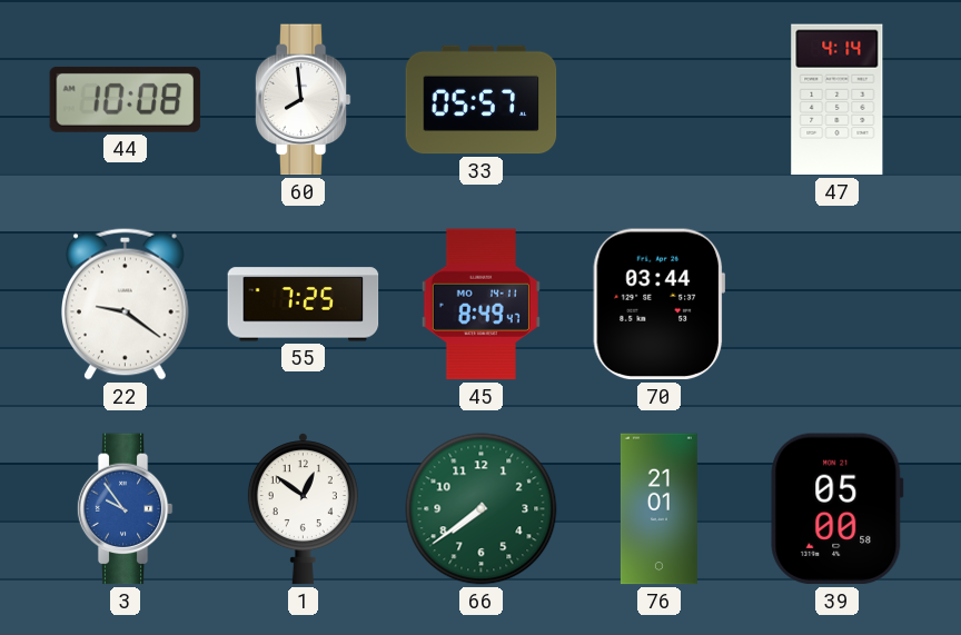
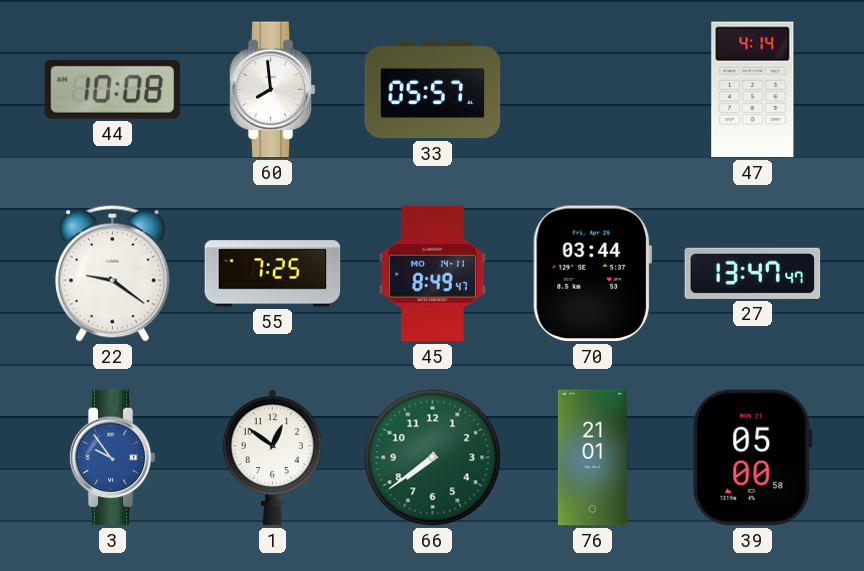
27: none -> 13:47
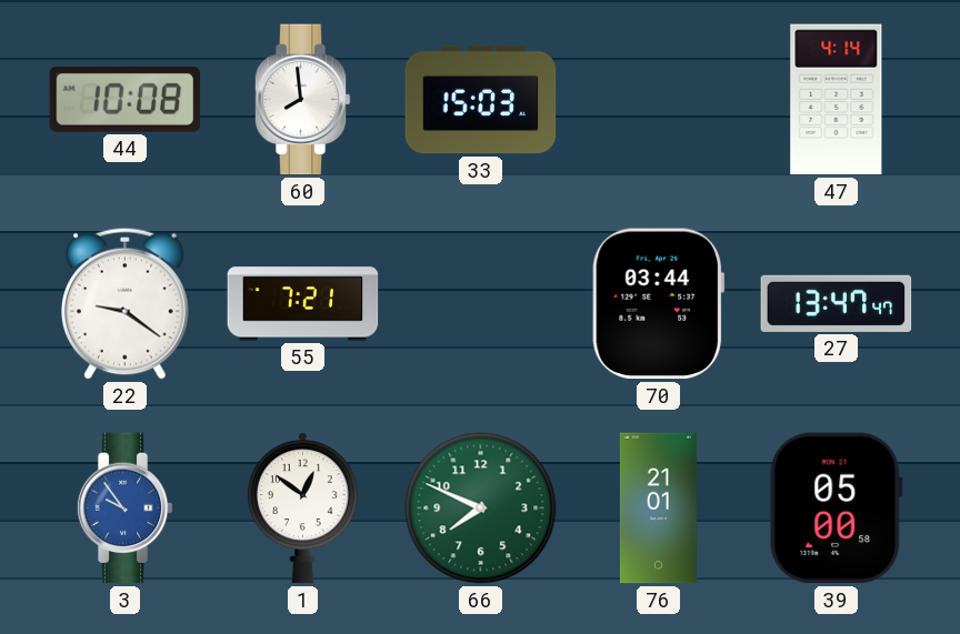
33: 05:57 -> 15:03
55: 7:25 -> 7:21
45: 8:49 -> none
66: 7:39 -> 7:49
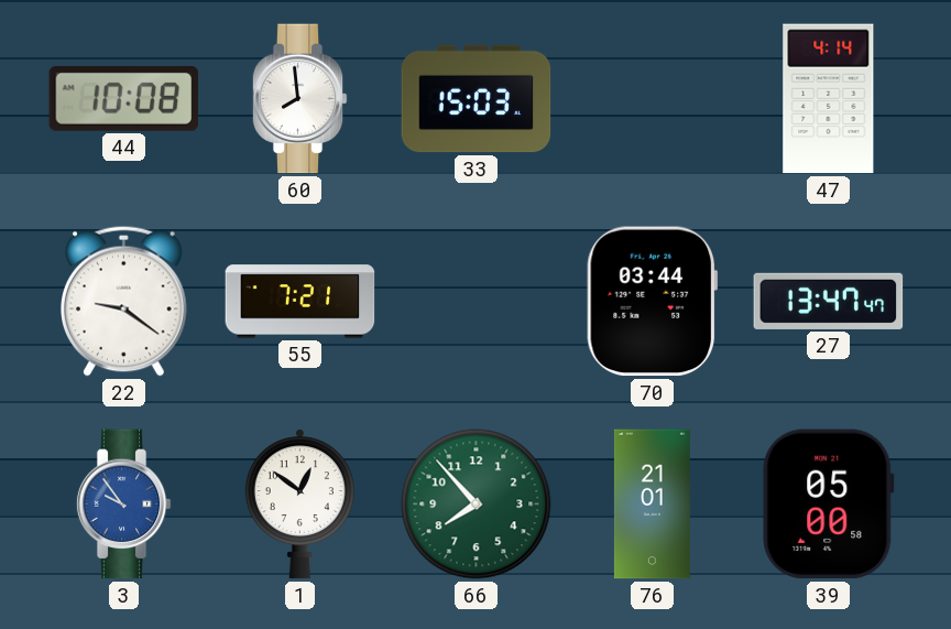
66: 7:49 -> 7:53
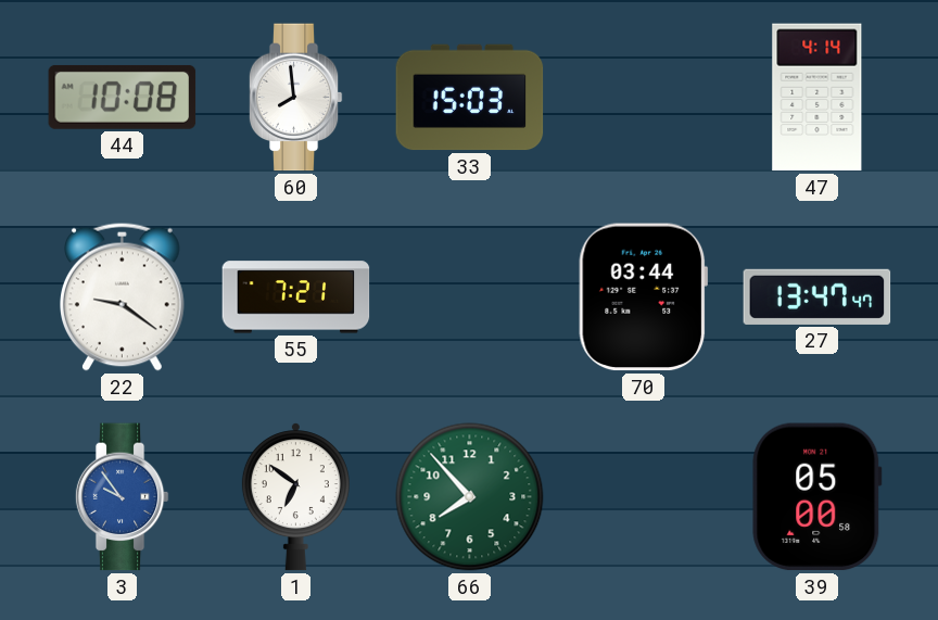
1: 12:51 -> 6:51
76: 21:01 -> none
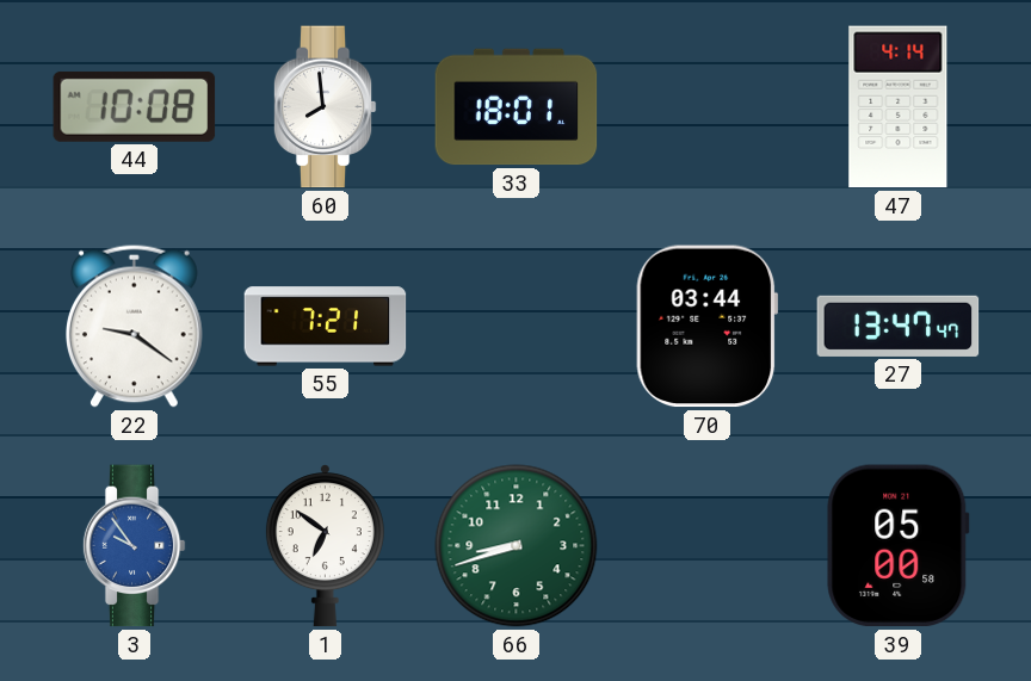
33: 15:03 -> 18:01
66: 7:53 -> 8:42
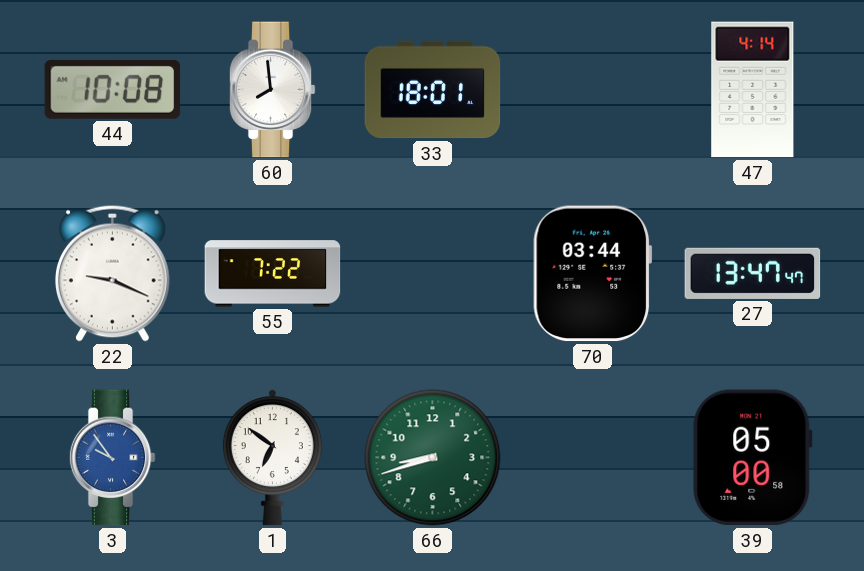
22: 9:21 -> 9:19
55: 7:21 -> 7:22
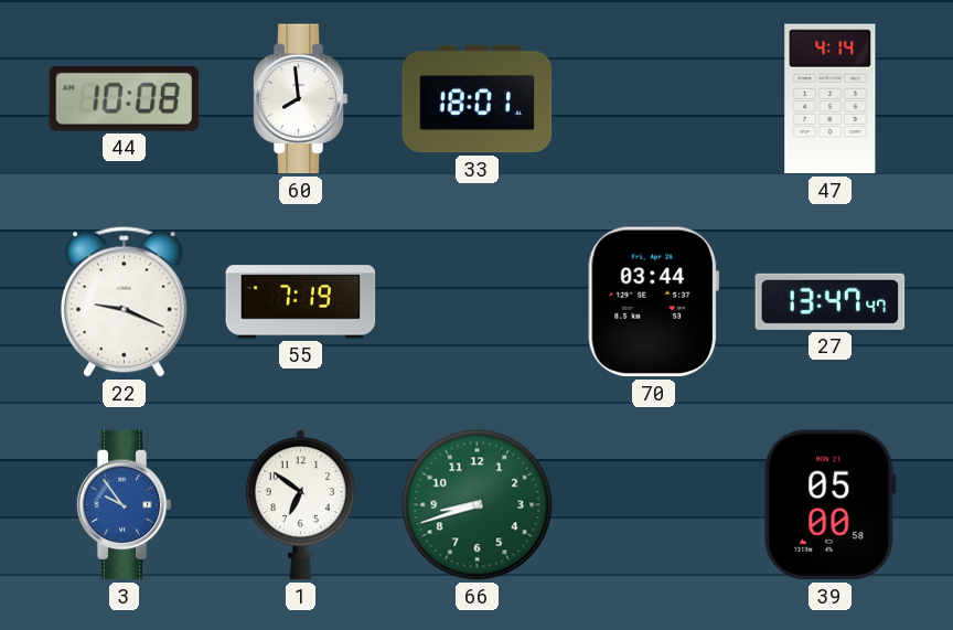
55: 7:22 -> 7:19
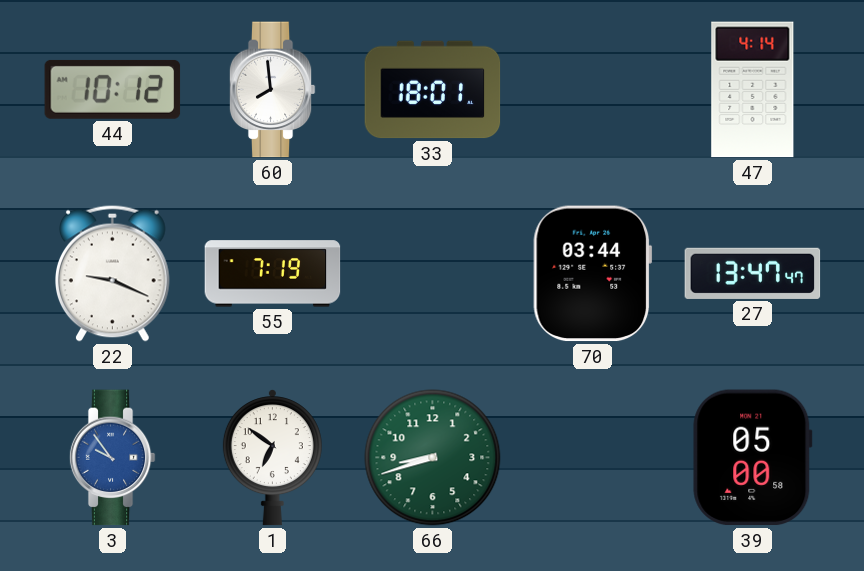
44: 10:08 -> 10:12
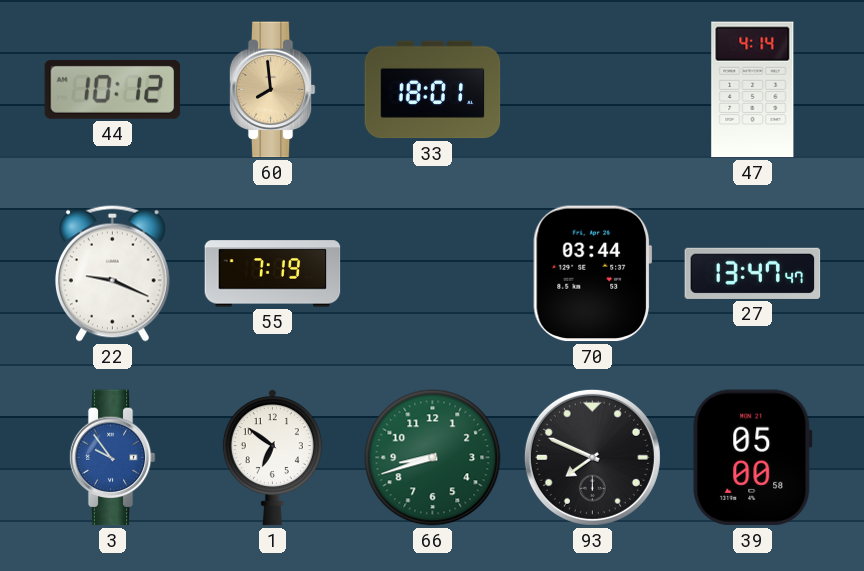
60 dial: white -> champagne
93: none -> 7:49
